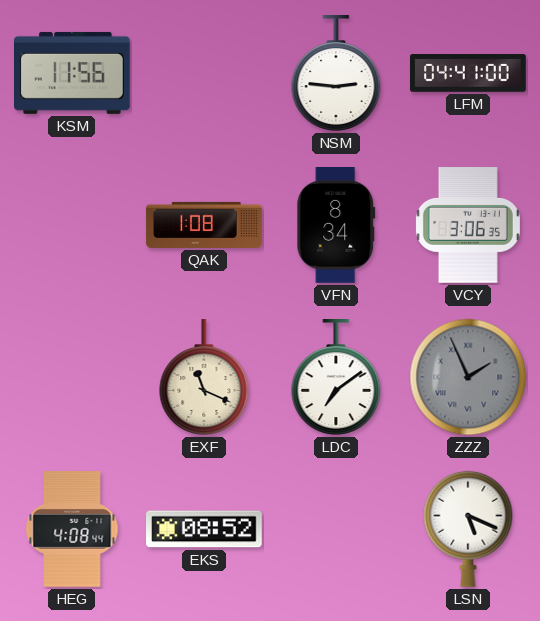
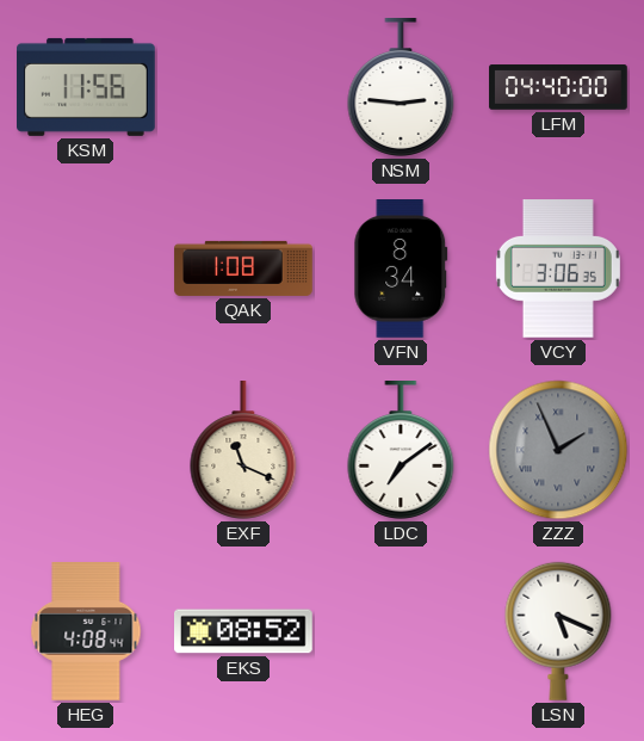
LFM: 04:41 -> 04:40
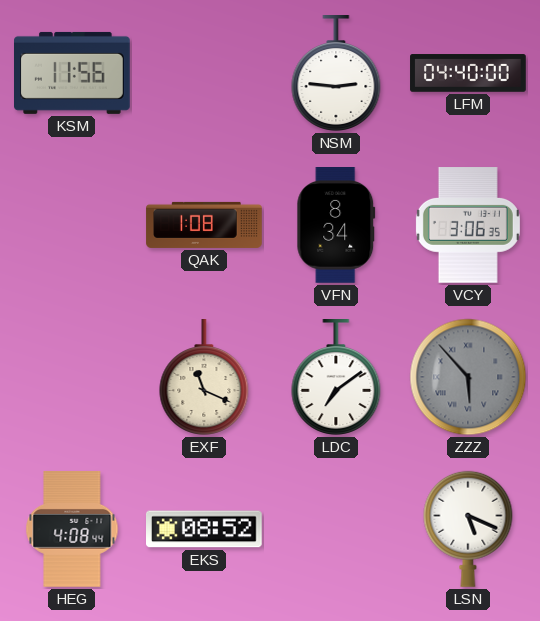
ZZZ: 1:56 -> 5:53
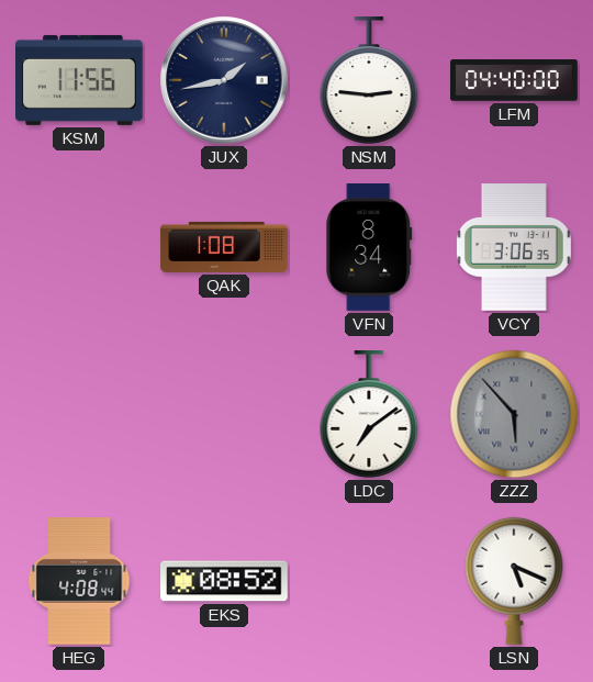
JUX: none -> 1:43
EXF: 11:19 -> none
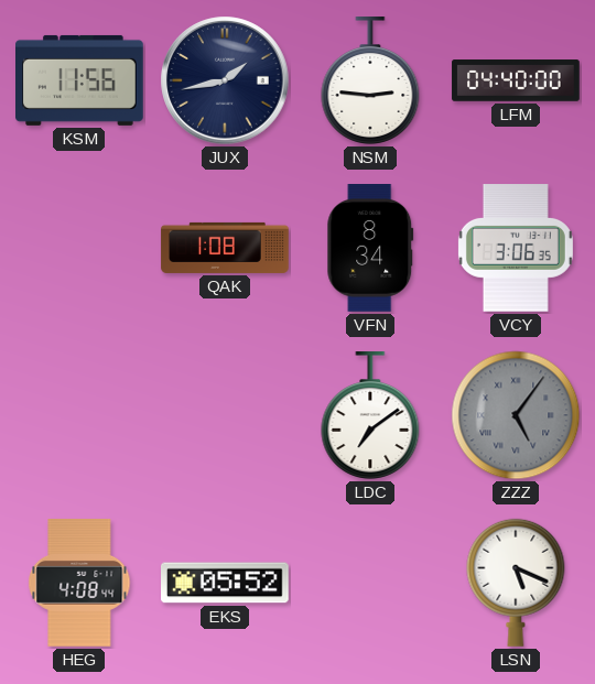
ZZZ: 5:53 -> 5:06
EKS: 08:52 -> 05:52
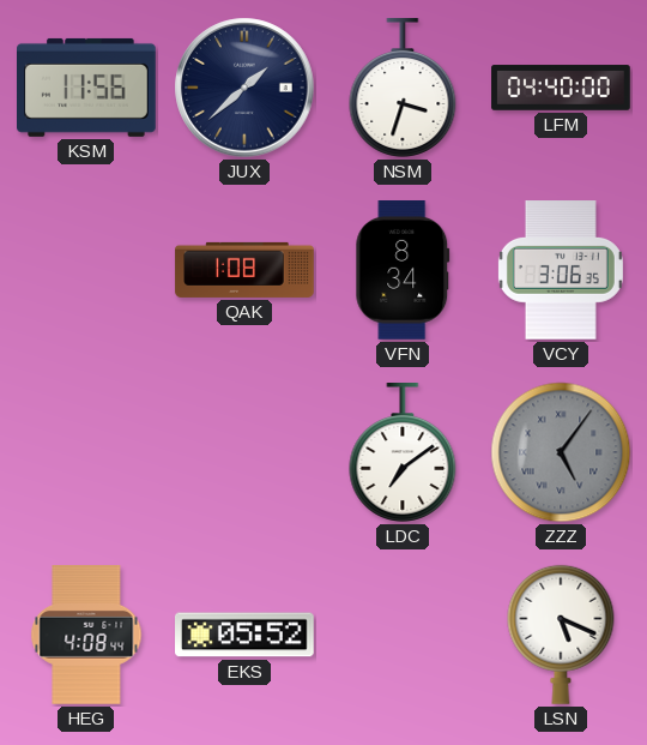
JUX: 1:43 -> 1:38
NSM: 2:46 -> 3:33
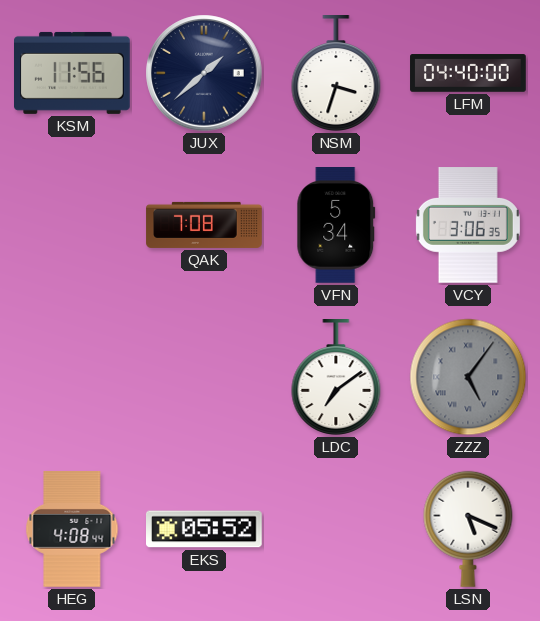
QAK: 1:08 -> 7:08
VFN: 8:34 -> 5:34
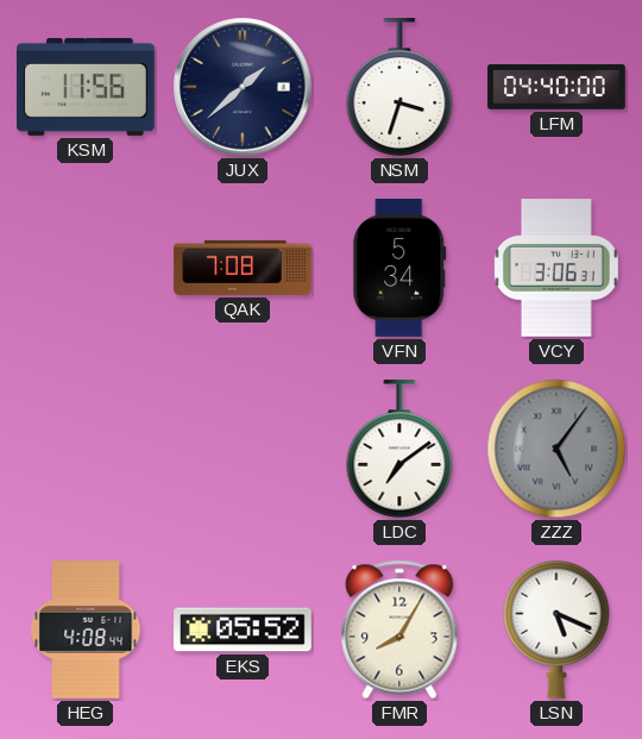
VCY: 3:06:35 -> 3:06:31
FMR: none -> 8:05
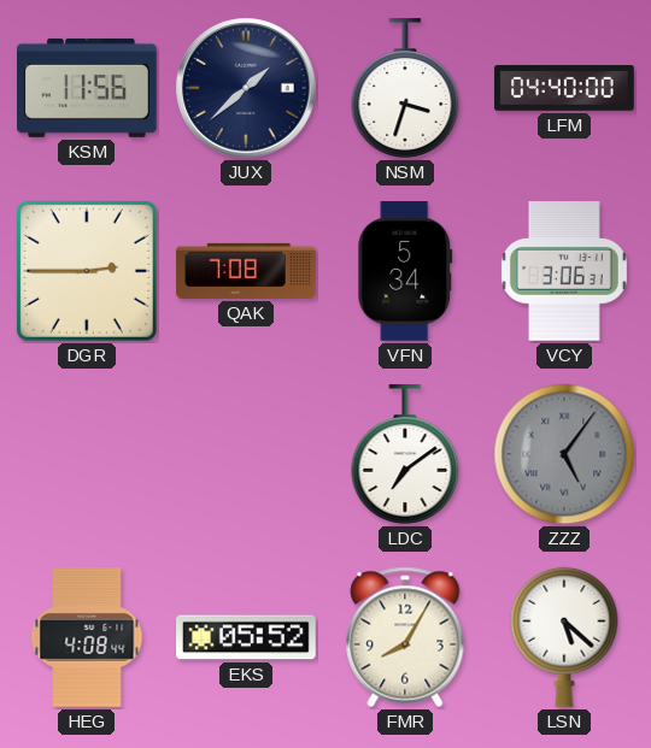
DGR: none -> 2:45
LSN: 5:19 -> 5:22
